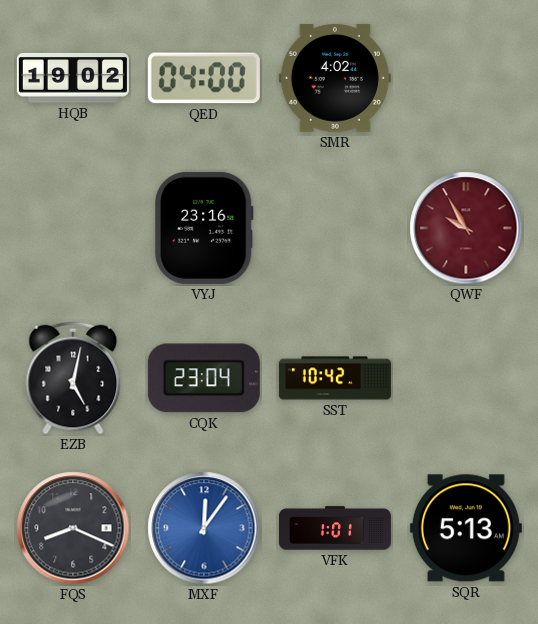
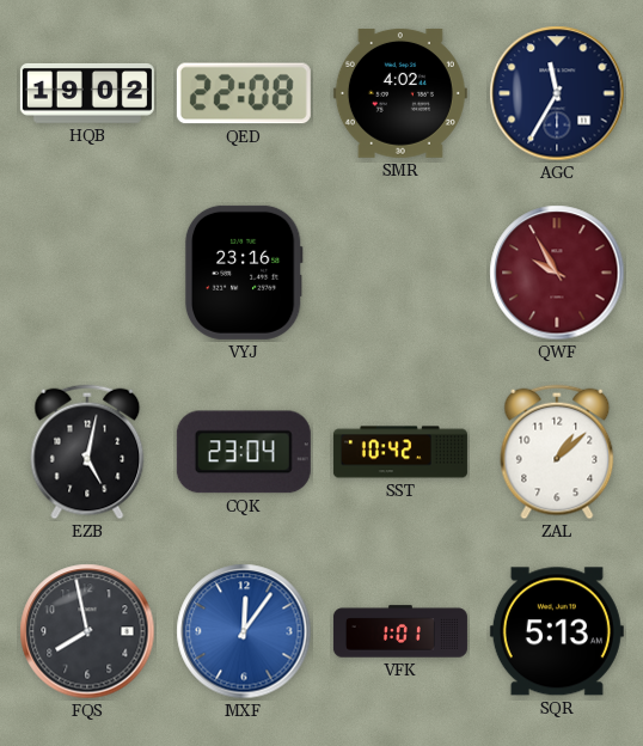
QED: 04:00 -> 22:08
AGC: none -> 11:35
ZAL: none -> 1:08
FQS: 8:19 -> 7:58
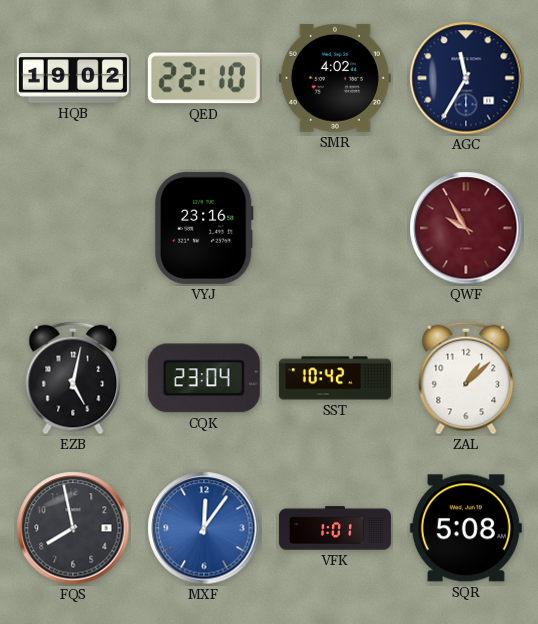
QED: 22:08 -> 22:10
SQR: 5:13 -> 5:08
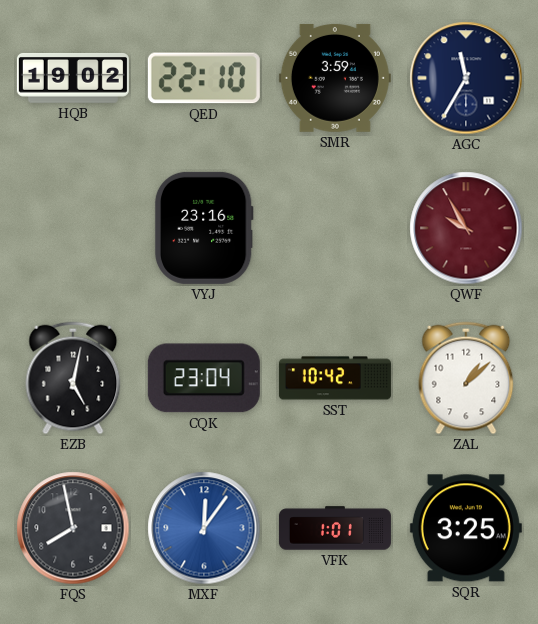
SMR: 4:02 -> 3:59
SQR: 5:08 -> 3:25
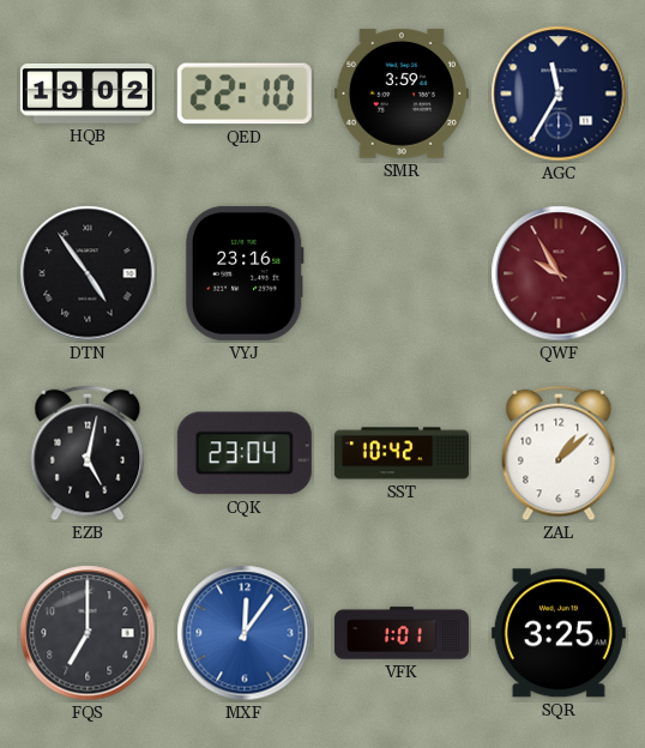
DTN: none -> 4:54
FQS: 7:58 -> 7:00
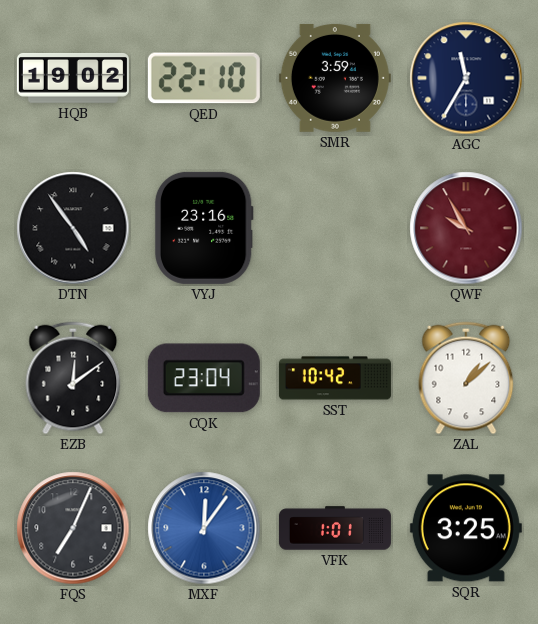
EZB: 5:02 -> 12:09
FQS: 7:00 -> 7:04
